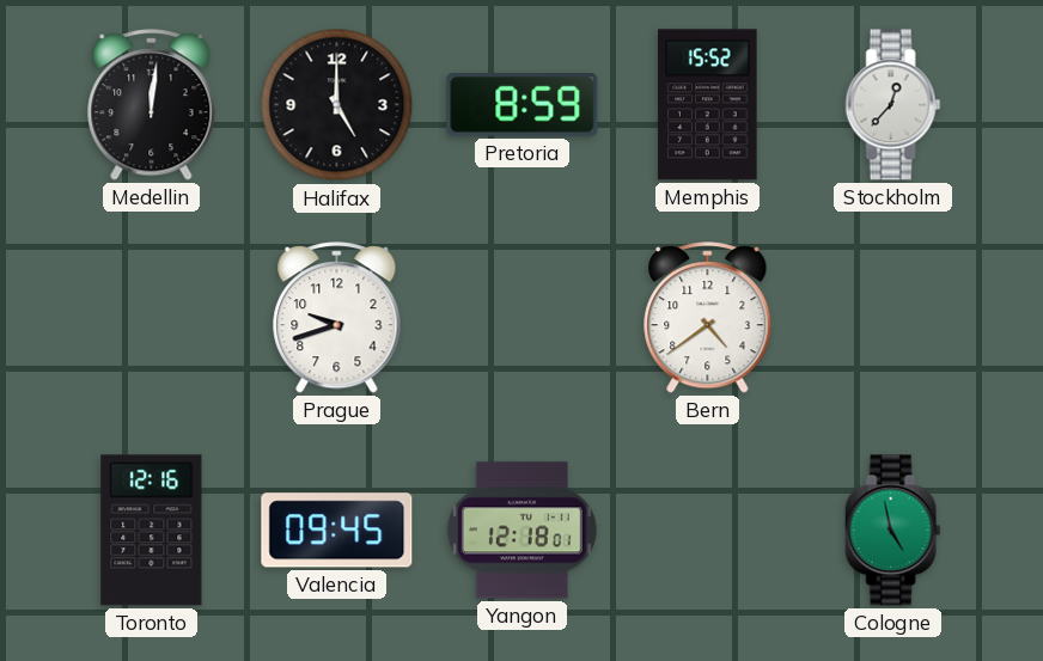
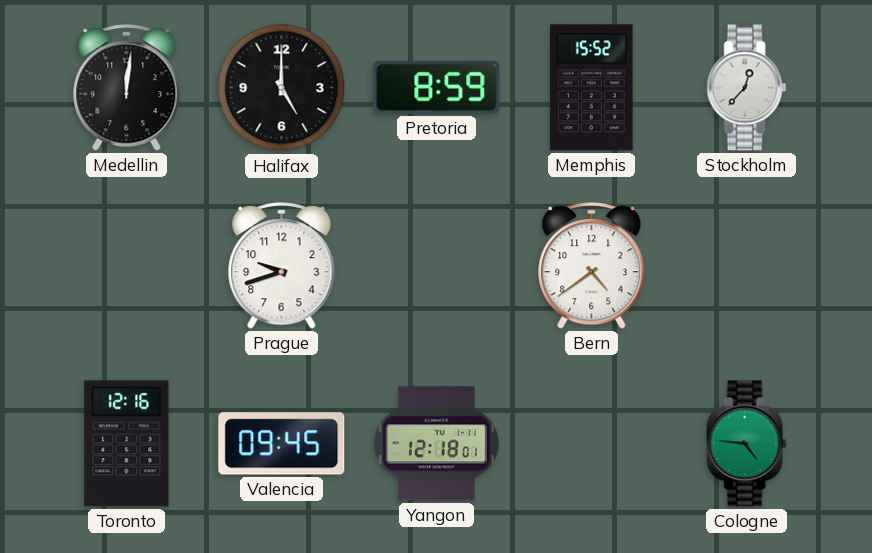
Cologne: 4:58 -> 4:46
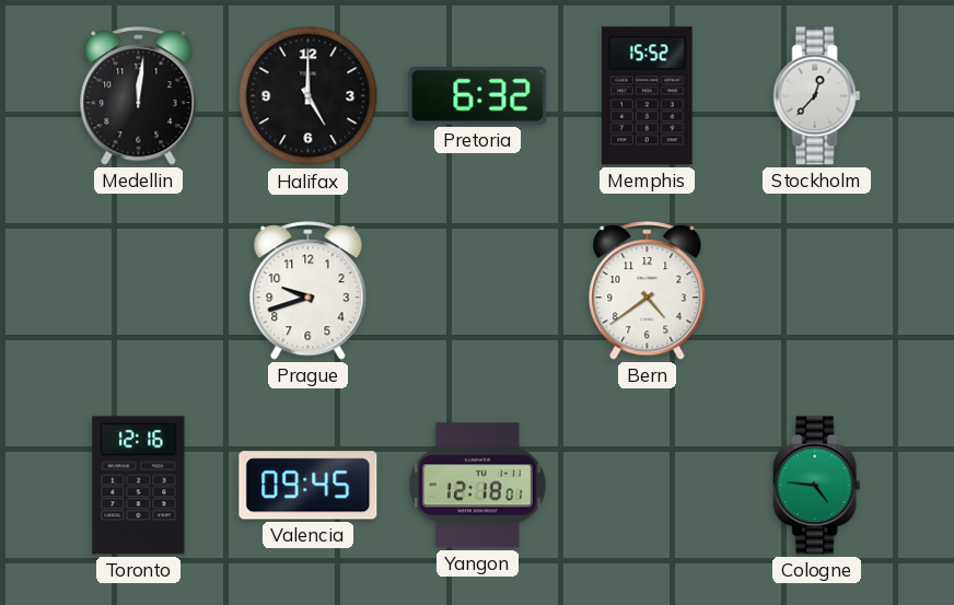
Pretoria: 8:59 -> 6:32
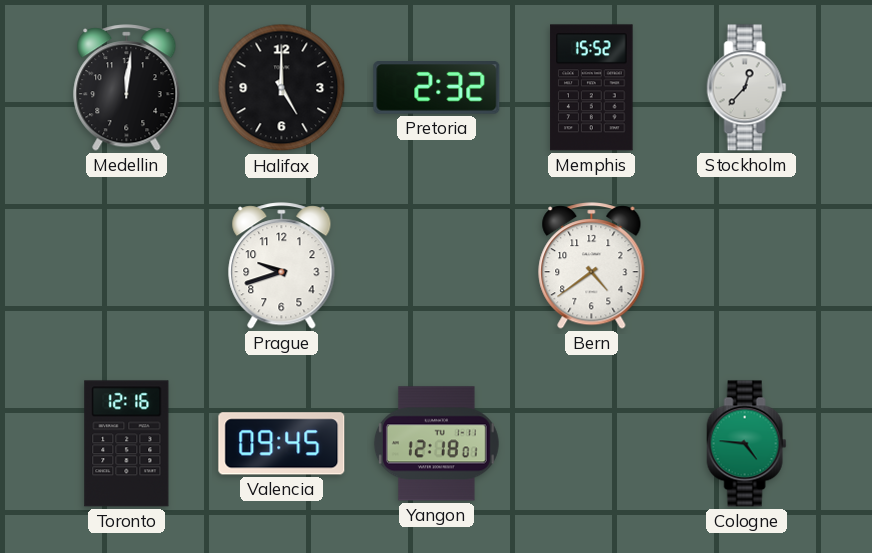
Pretoria: 6:32 -> 2:32
